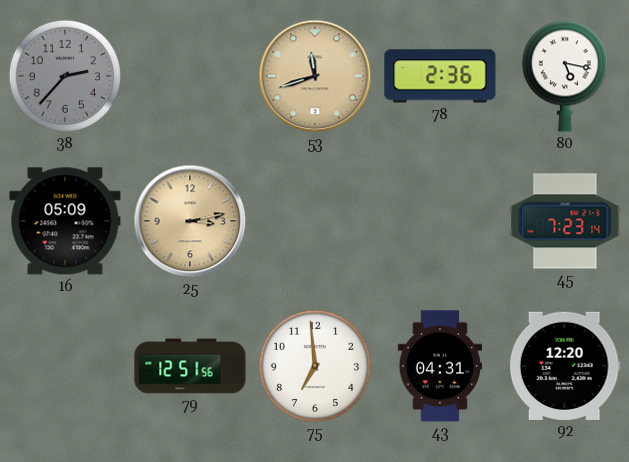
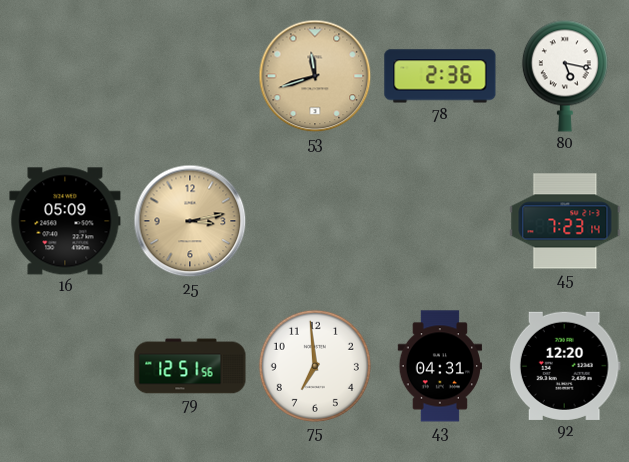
38: 2:37 -> none
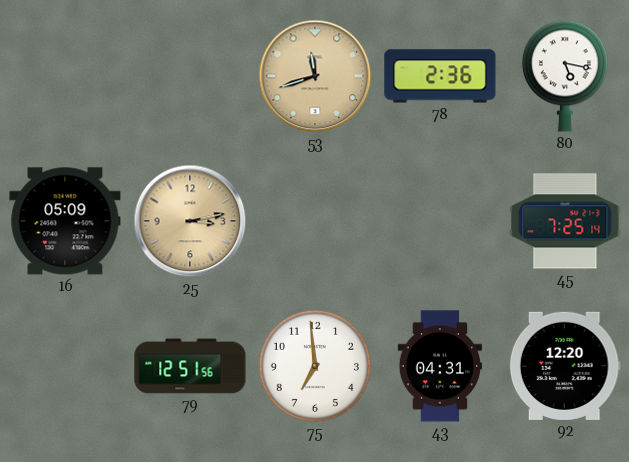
45: 7:23 -> 7:25
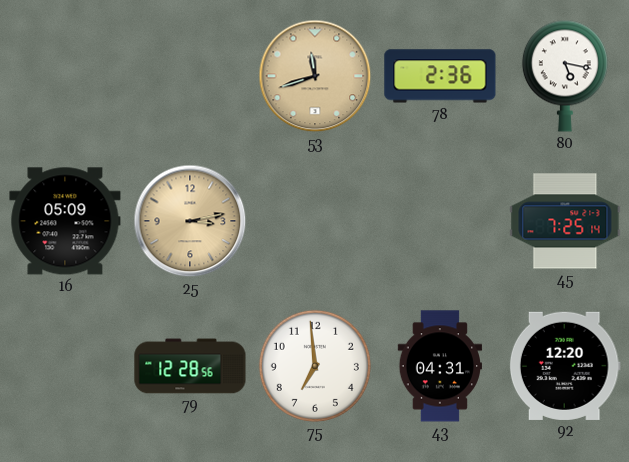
79: 12:51 -> 12:28
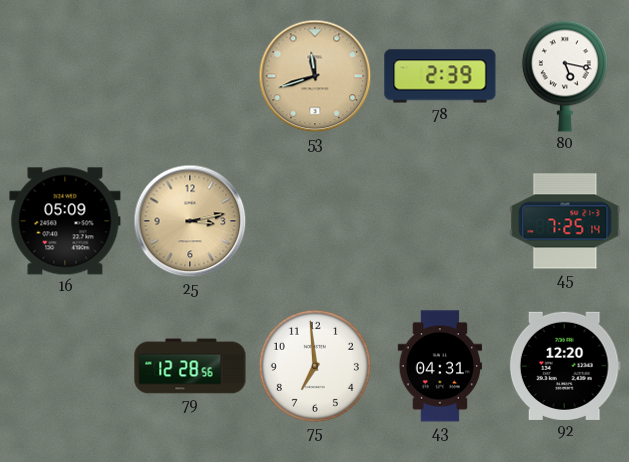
78: 2:36 -> 2:39
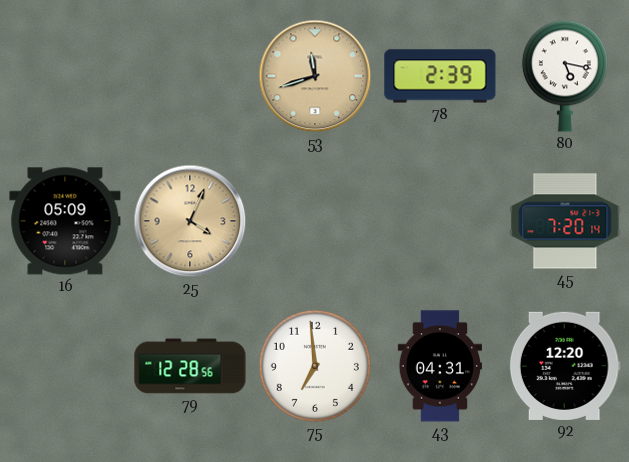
25: 3:13 -> 4:04
45: 7:25 -> 7:20
